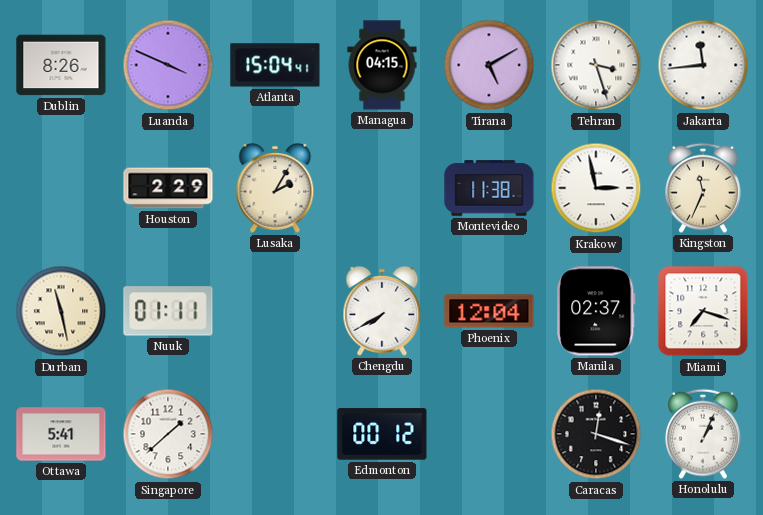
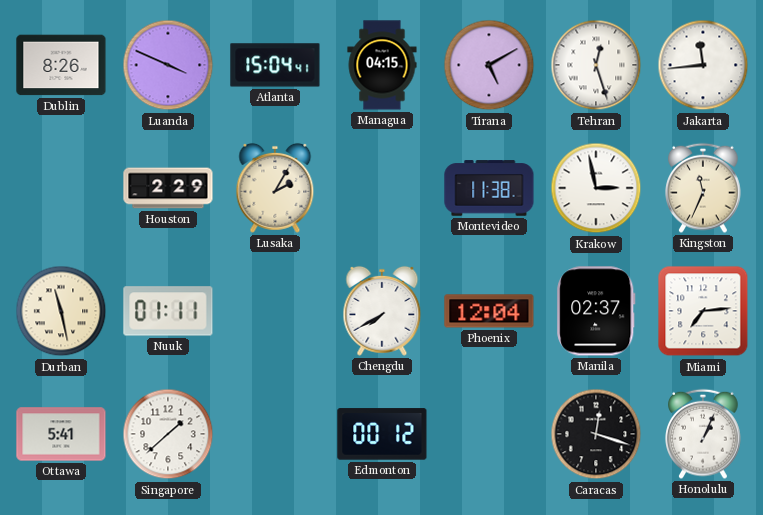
Tehran: 3:27 -> 12:27
Miami: 7:18 -> 7:14
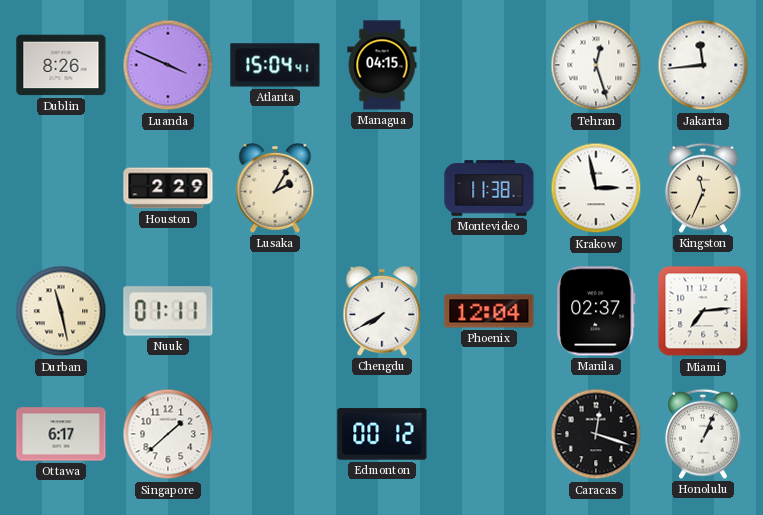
Tirana: 5:10 -> none
Ottawa: 5:41 -> 6:17
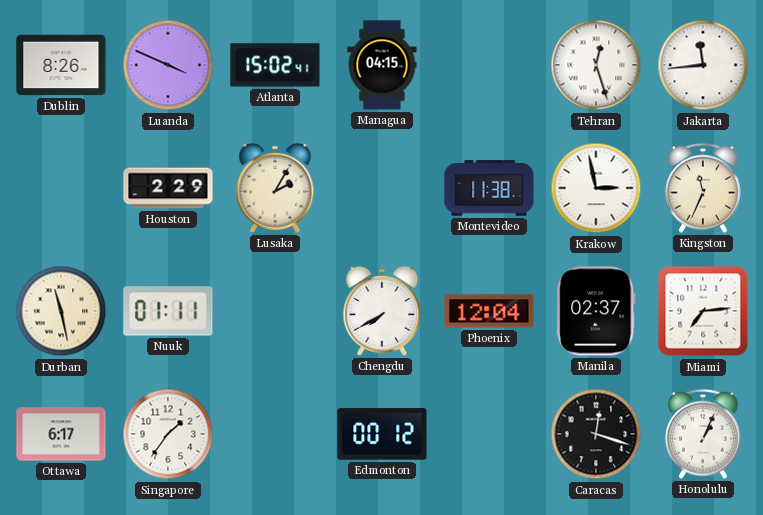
Atlanta: 15:04 -> 15:02
Singapore: 1:38 -> 1:36
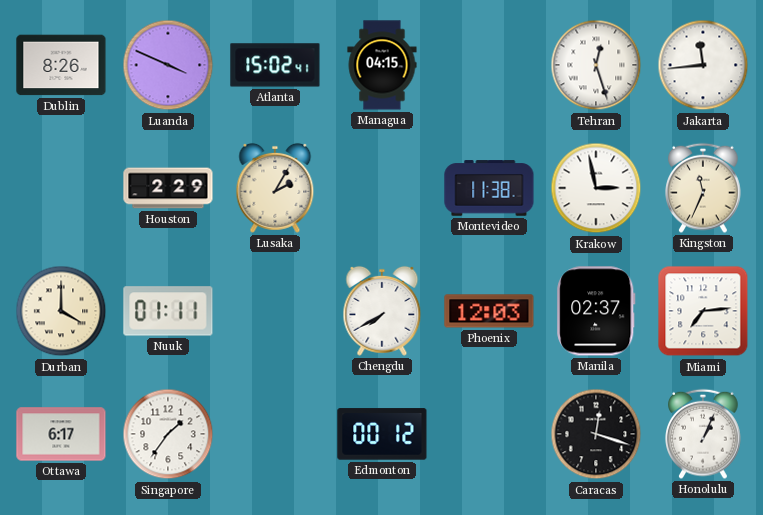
Durban: 11:28 -> 4:00
Phoenix: 12:04 -> 12:03
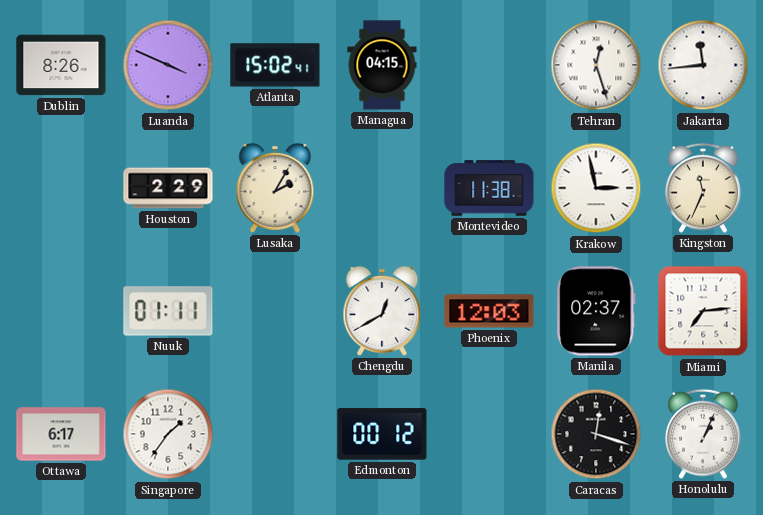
Durban: 4:00 -> none
Chengdu: 7:40 -> 12:40
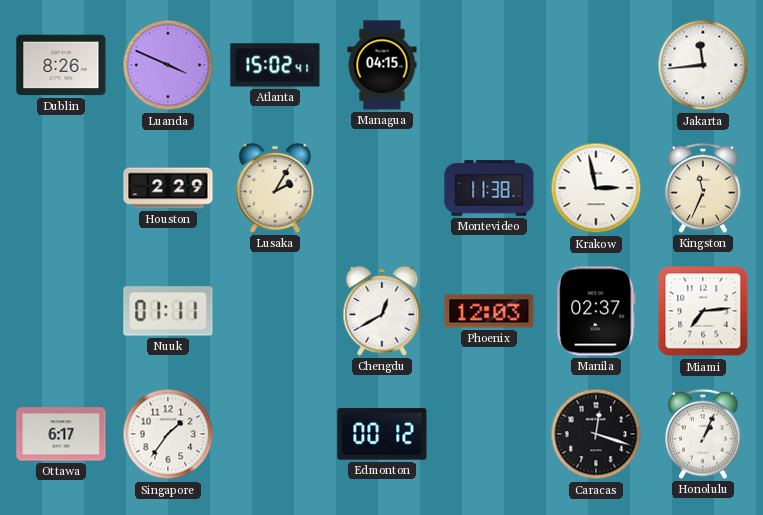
Tehran: 12:27 -> none
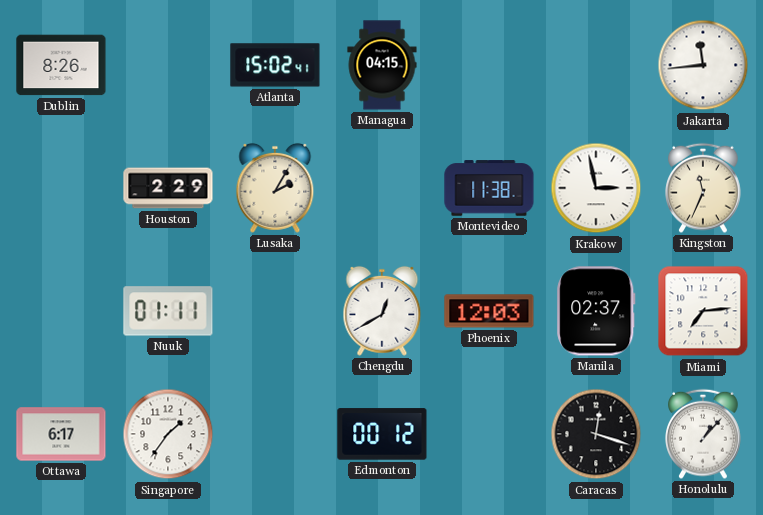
Luanda: 3:49 -> none
Honolulu: 1:04 -> 1:07
